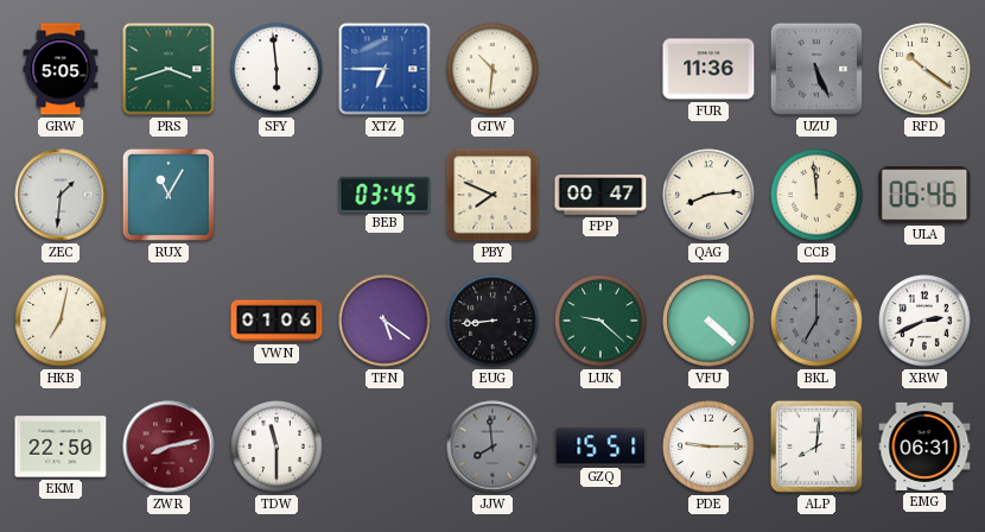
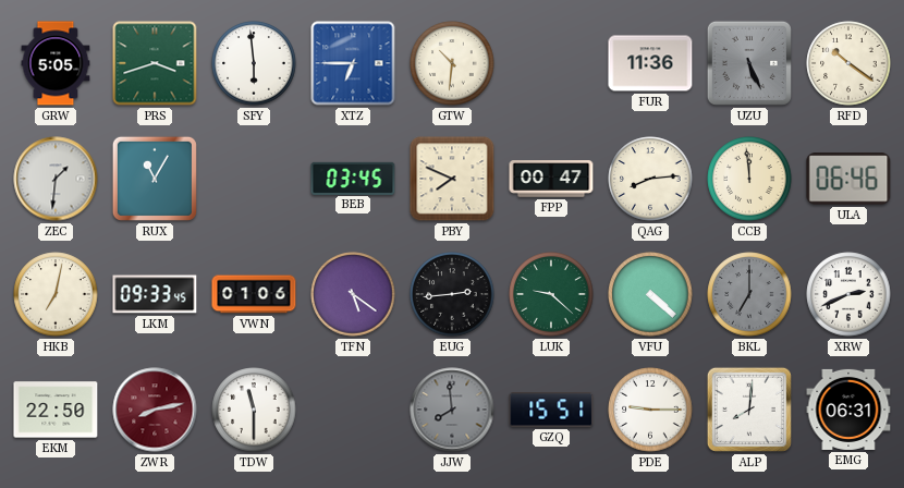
LKM: none -> 09:33
EUG: 8:44 -> 2:44
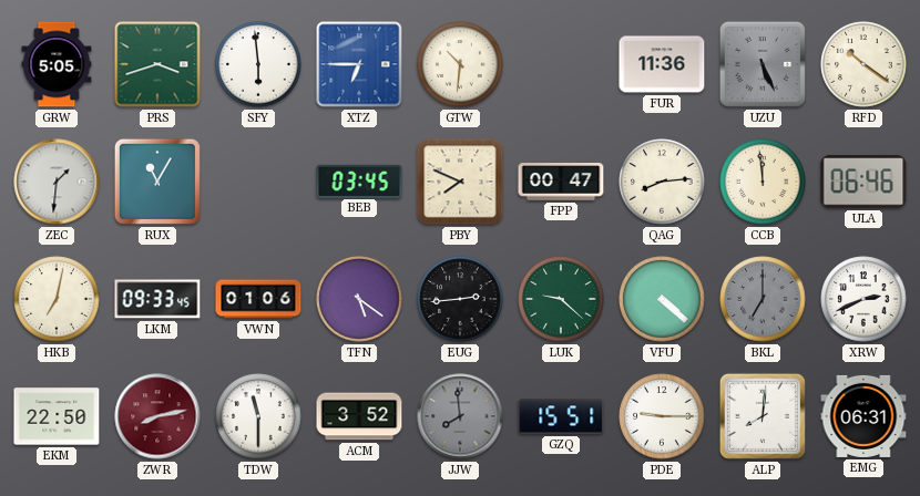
ACM: none -> 3:52
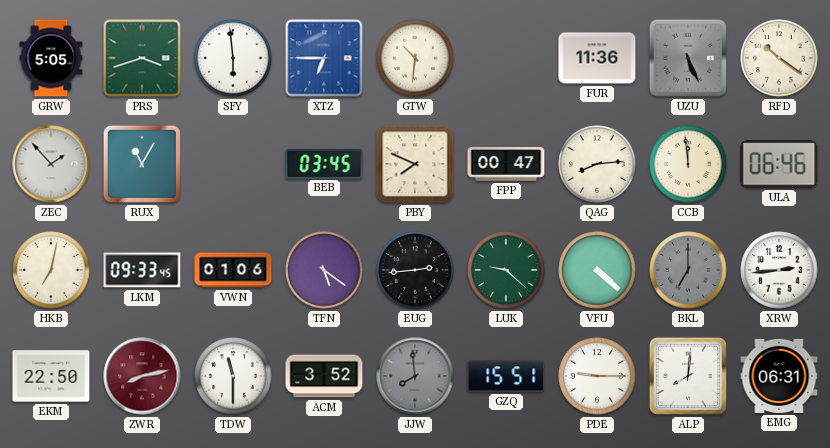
ZEC: 1:31 -> 1:53
XRW: 2:41 -> 2:44
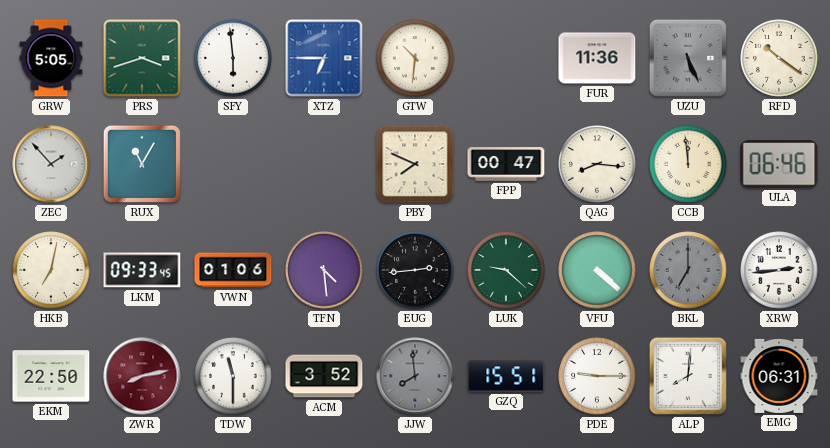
BEB: 03:45 -> none
QAG: 8:14 -> 8:16
TFN: 5:21 -> 4:29
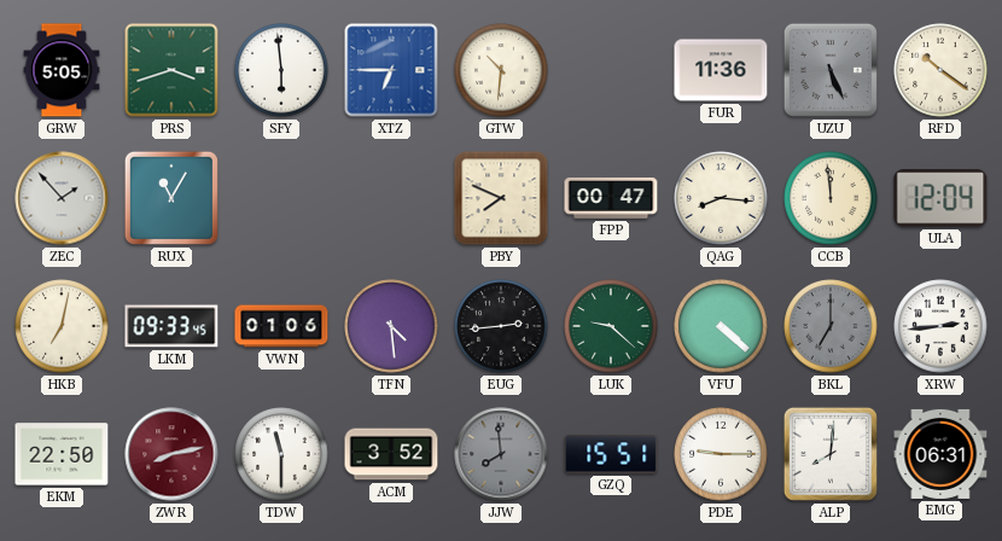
ULA: 06:46 -> 12:04
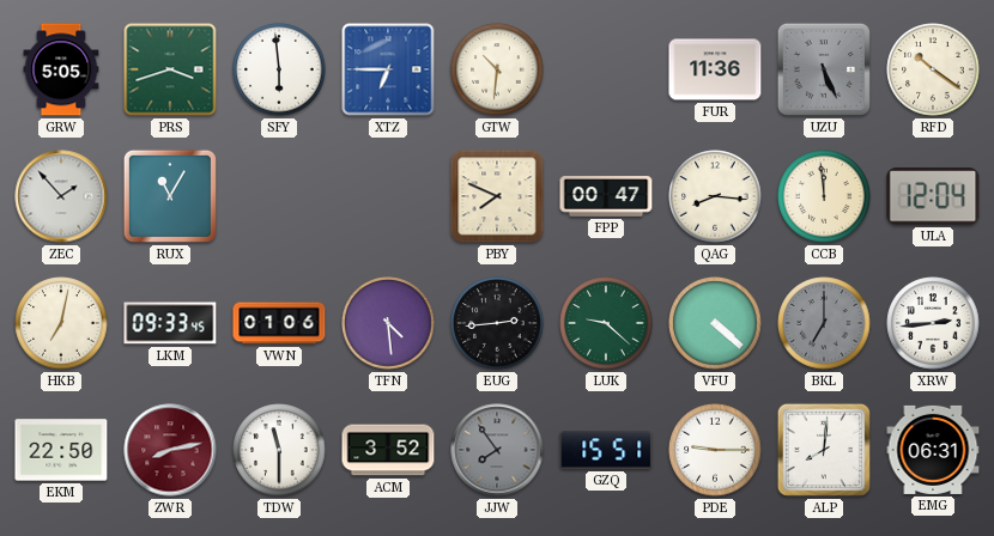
JJW: 7:59 -> 7:54
